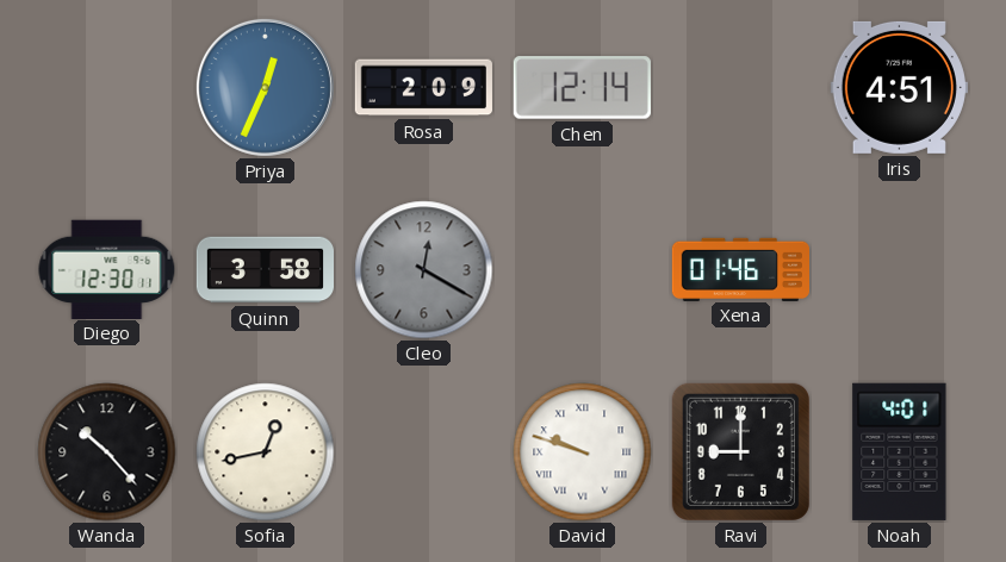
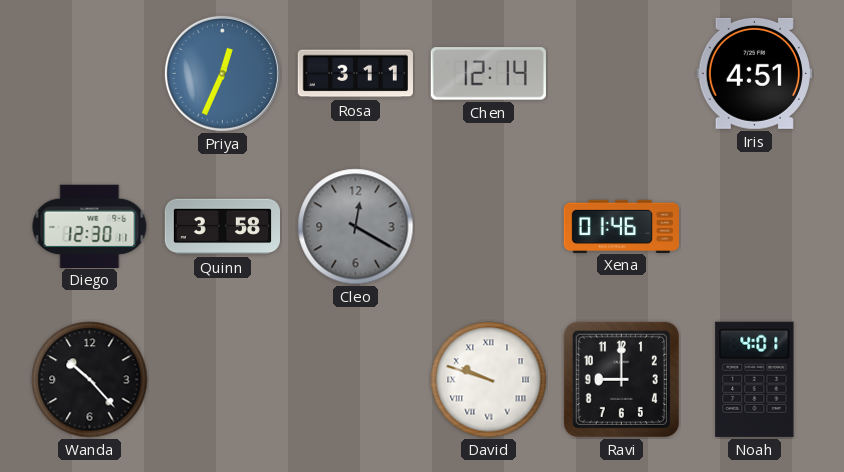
Rosa: 2:09 -> 3:11
Sofia: 12:43 -> none
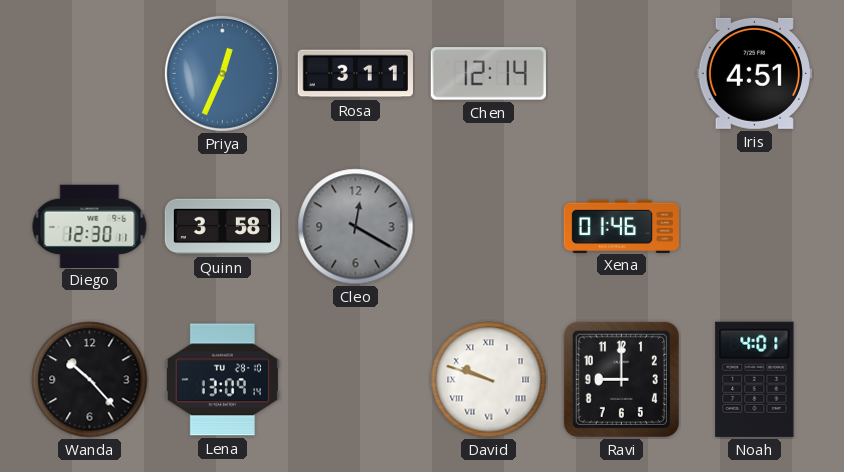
Lena: none -> 13:09
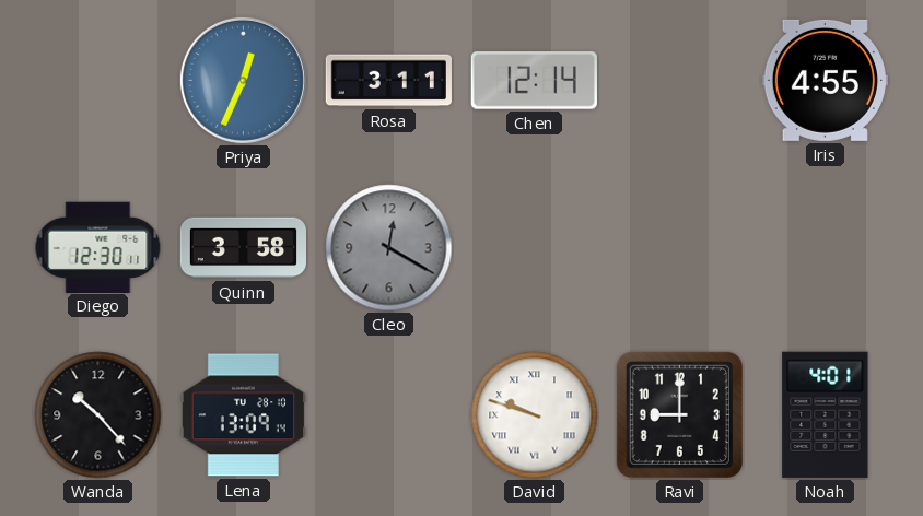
Iris: 4:51 -> 4:55
Xena: 01:46 -> none
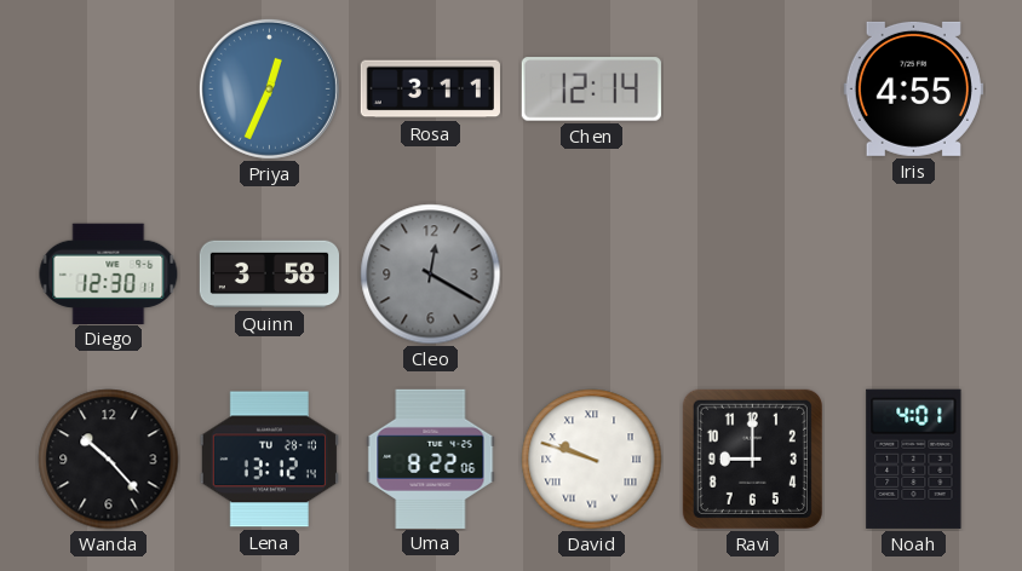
Lena: 13:09 -> 13:12
Uma: none -> 8:22
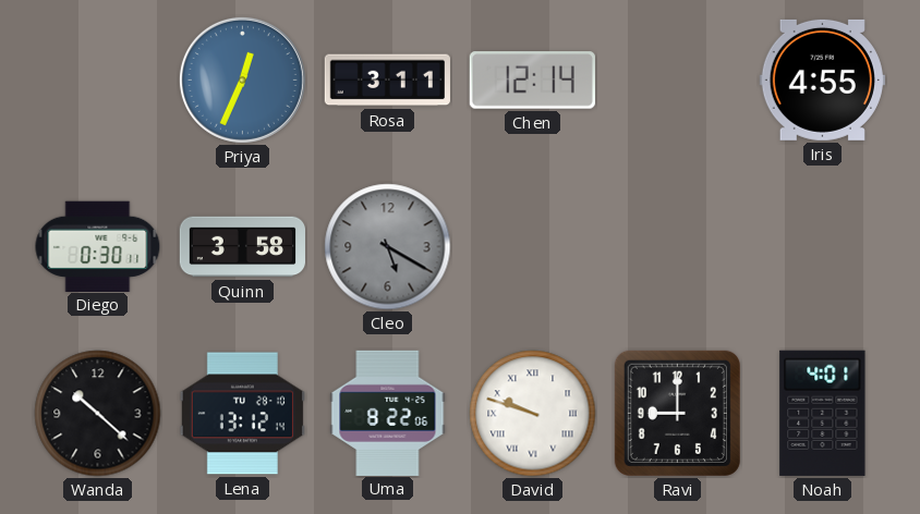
Diego: 12:30 -> 0:30
Cleo: 12:20 -> 5:20
Wanda: 10:23 -> 10:22
